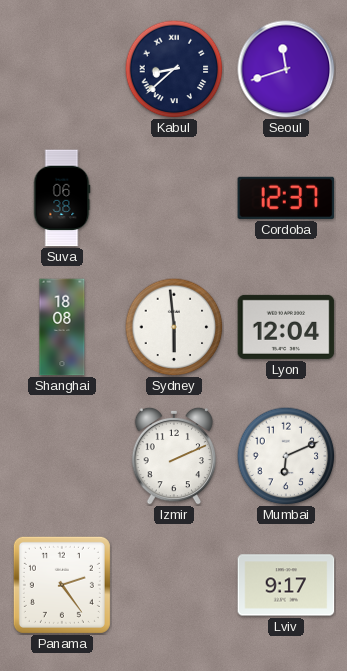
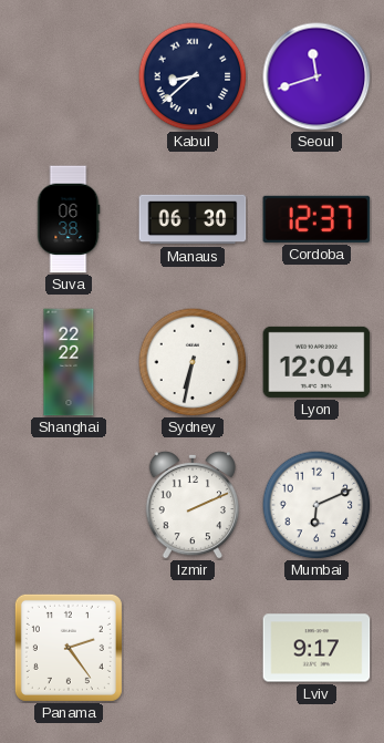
Manaus: none -> 06:30
Shanghai: 18:08 -> 22:22
Sydney: 5:59 -> 6:32
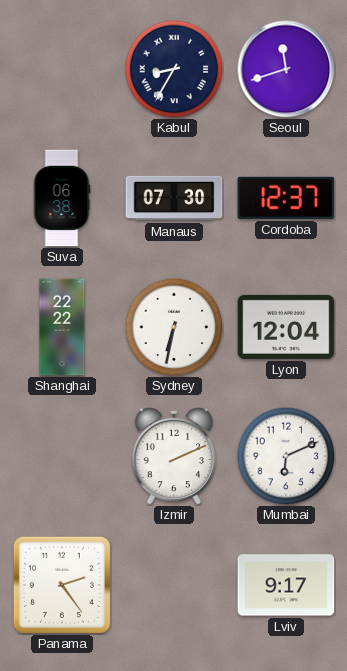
Kabul: 8:38 -> 8:35
Manaus: 06:30 -> 07:30
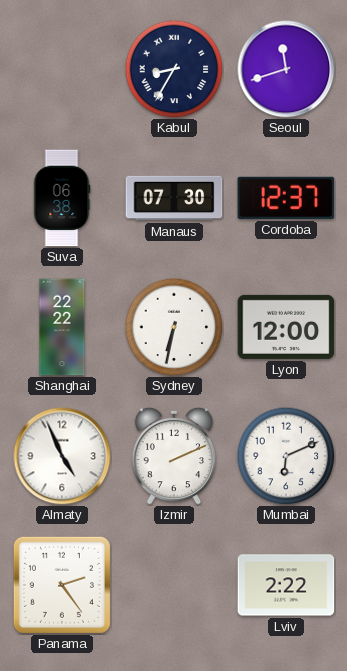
Lyon: 12:04 -> 12:00
Almaty: none -> 4:56
Lviv: 9:17 -> 2:22
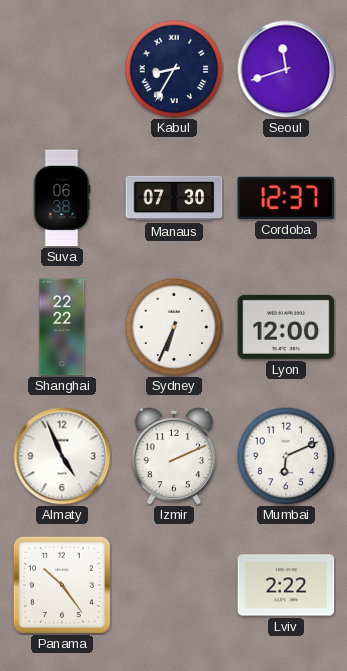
Sydney: 6:32 -> 6:34
Panama: 2:24 -> 10:24
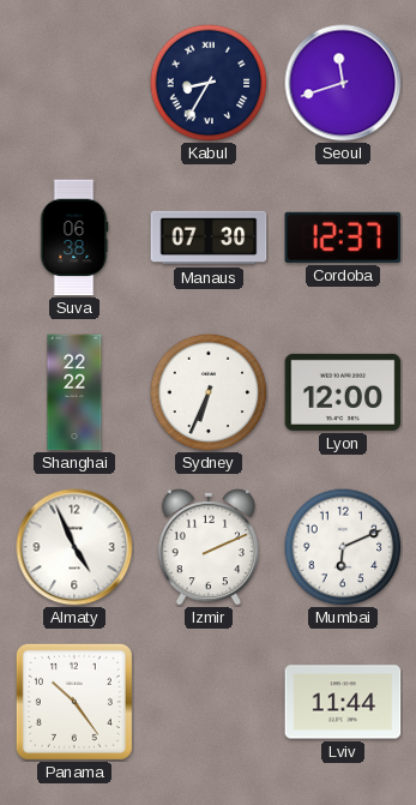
Lviv: 2:22 -> 11:44
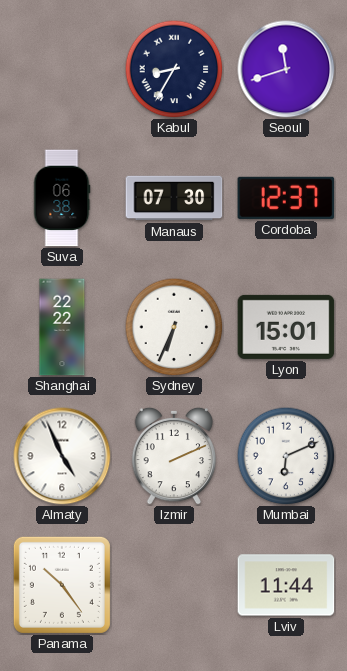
Lyon: 12:00 -> 15:01
